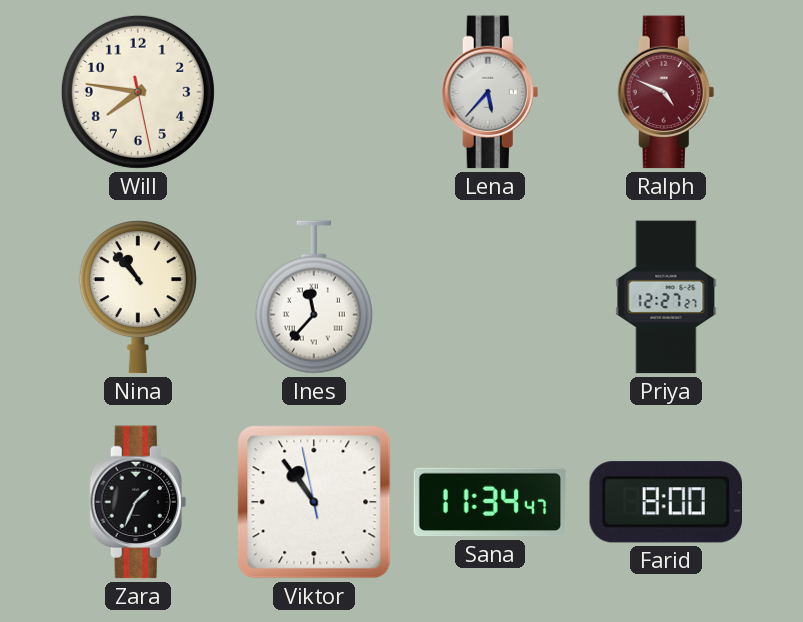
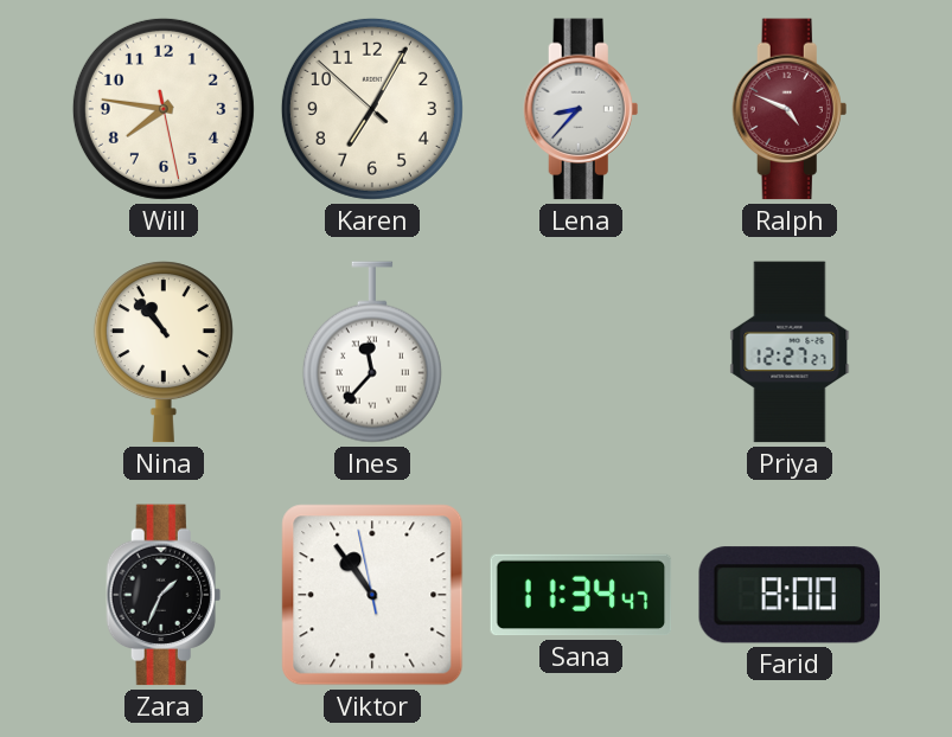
Karen: none -> 7:04
Lena: 5:37 -> 8:37
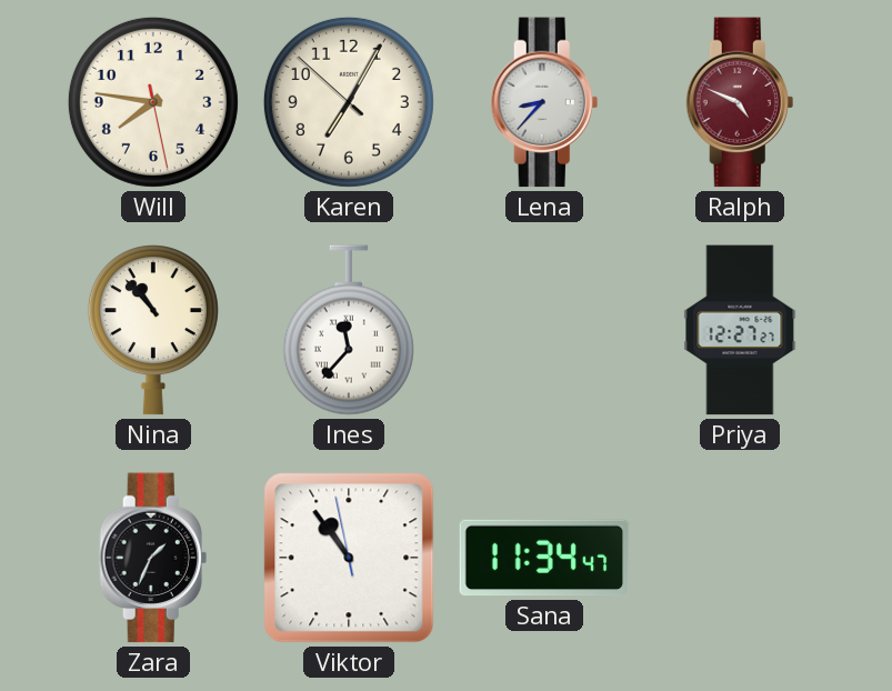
Farid: 8:00 -> none
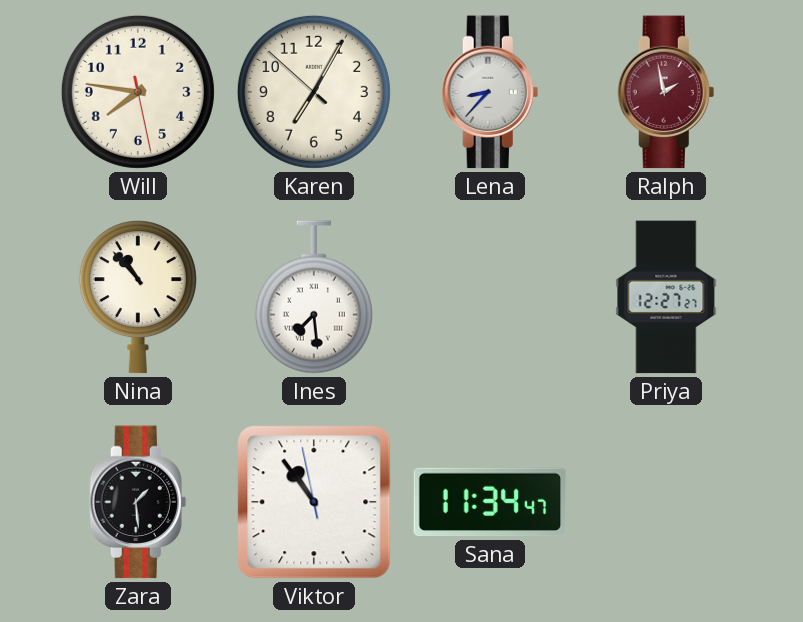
Ralph: 4:49 -> 1:58
Ines: 11:37 -> 7:29
Zara: 1:34 -> 1:29
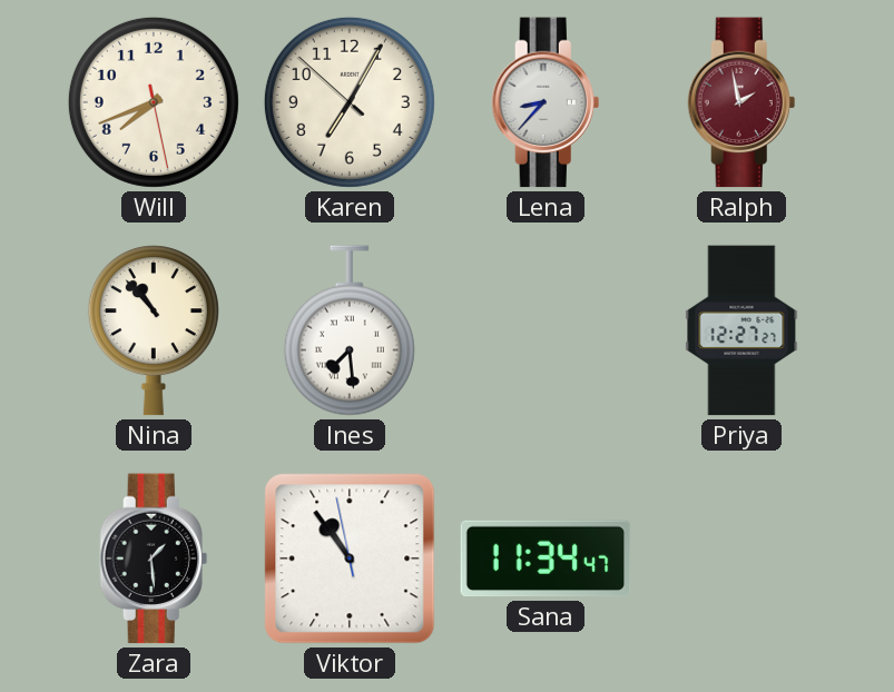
Will: 7:46 -> 7:41
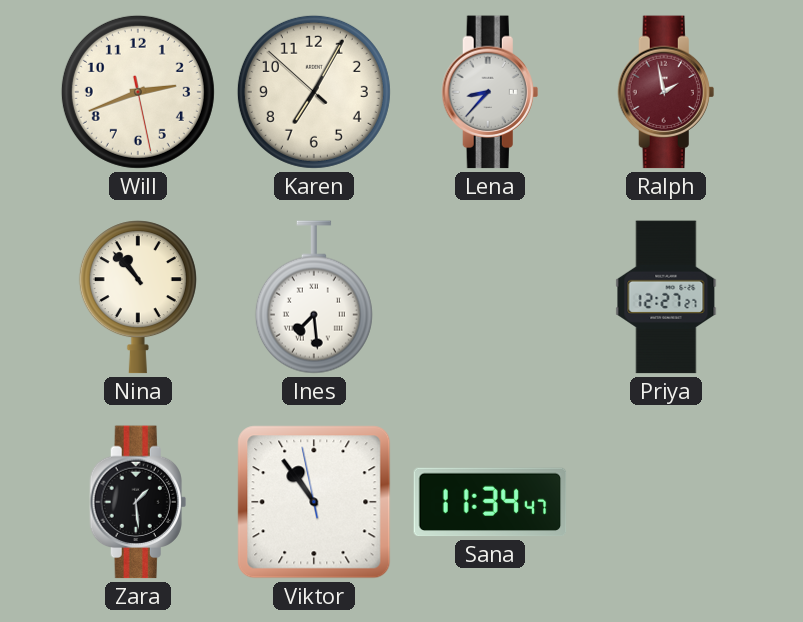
Will: 7:41 -> 2:41
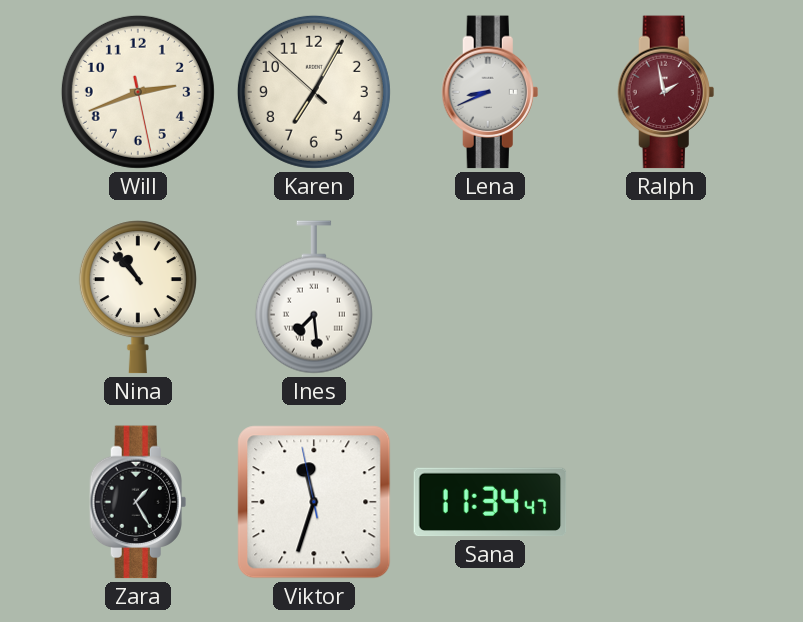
Lena: 8:37 -> 8:41
Priya: 12:27 -> none
Zara: 1:29 -> 1:25
Viktor: 10:53 -> 11:32
